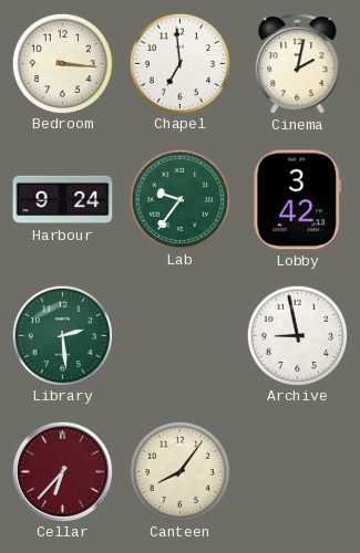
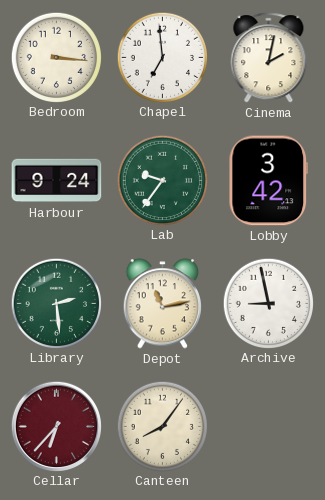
Depot: none -> 11:13
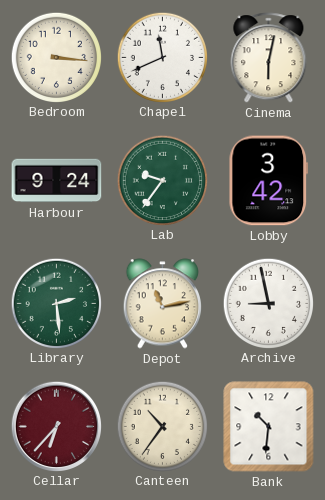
Chapel: 6:59 -> 11:41
Cinema: 2:02 -> 6:02
Canteen: 8:06 -> 10:36
Bank: none -> 10:31
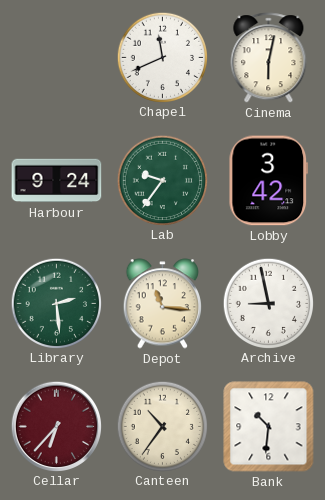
Bedroom: 3:16 -> none
Depot: 11:13 -> 11:16
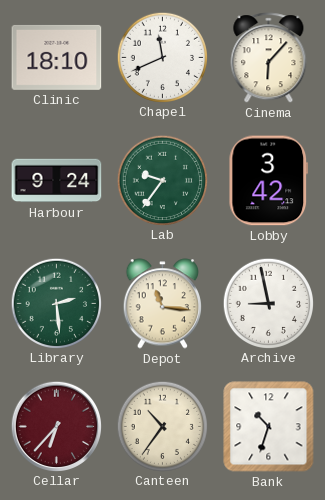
Clinic: none -> 18:10
Cinema: 6:02 -> 6:07
Bank: 10:31 -> 10:33
